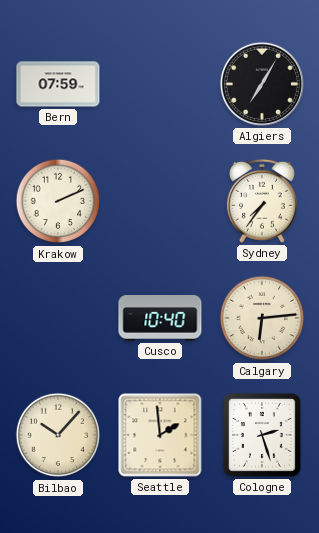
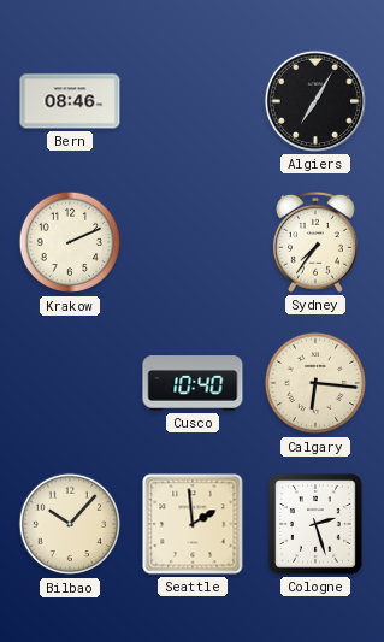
Bern: 07:59 -> 08:46
Calgary: 6:14 -> 6:16
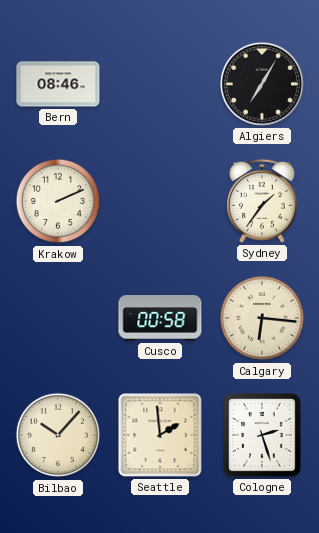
Sydney: 7:36 -> 1:36
Cusco: 10:40 -> 00:58
